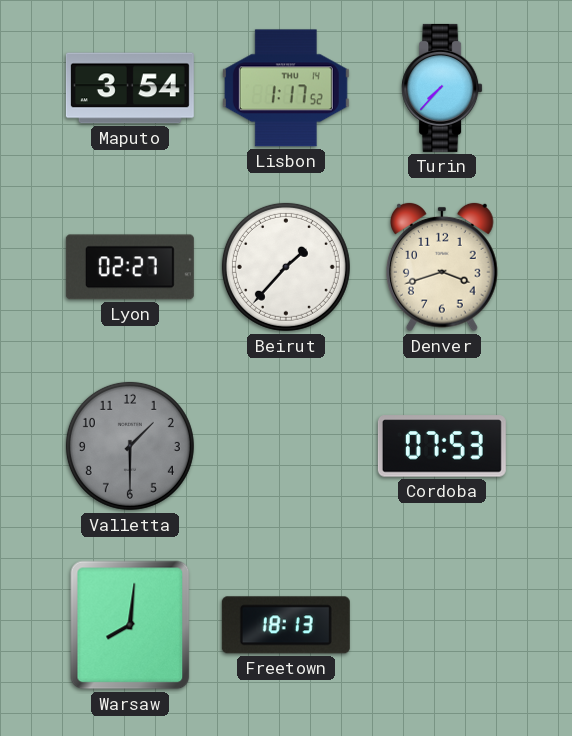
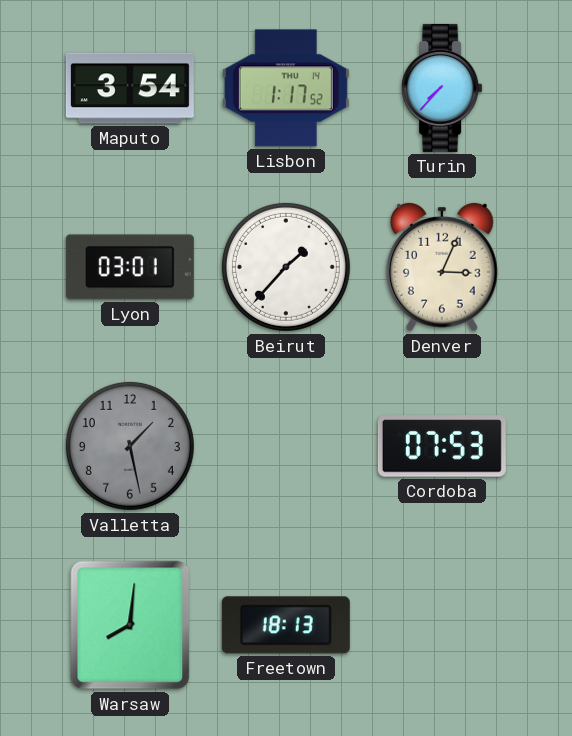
Lyon: 02:27 -> 03:01
Denver: 3:42 -> 3:04
Valletta: 1:30 -> 1:28
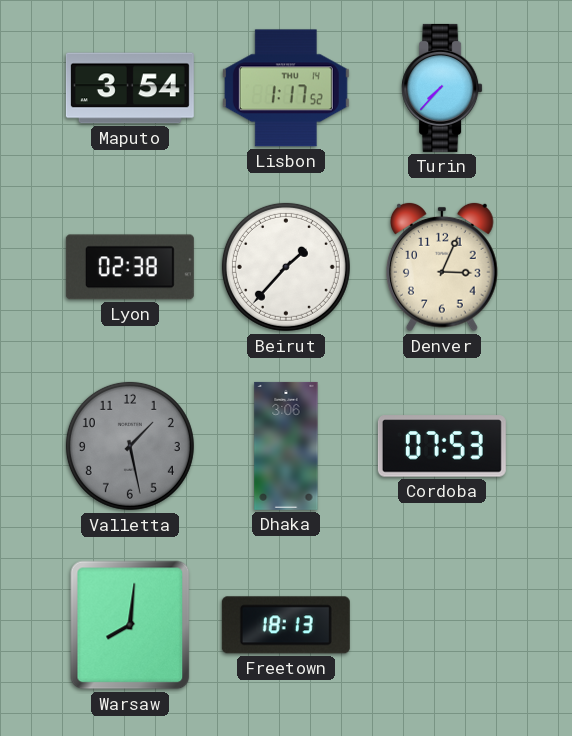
Lyon: 03:01 -> 02:38
Dhaka: none -> 3:06
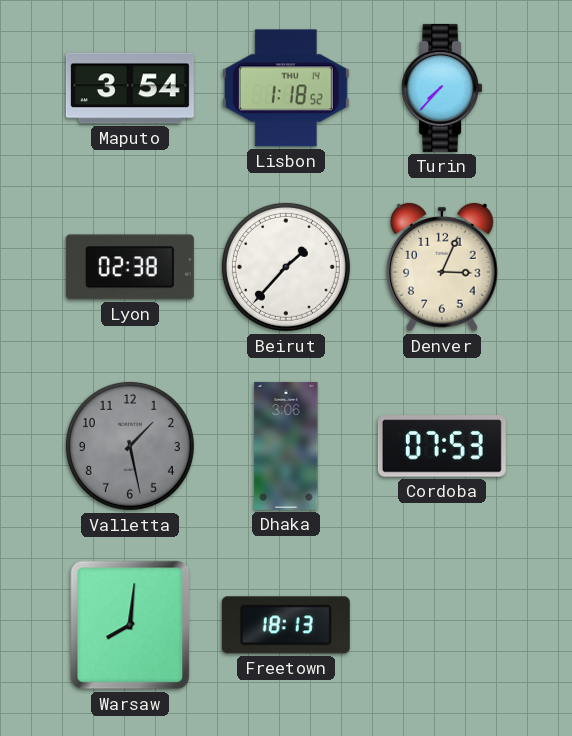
Lisbon: 1:17 -> 1:18
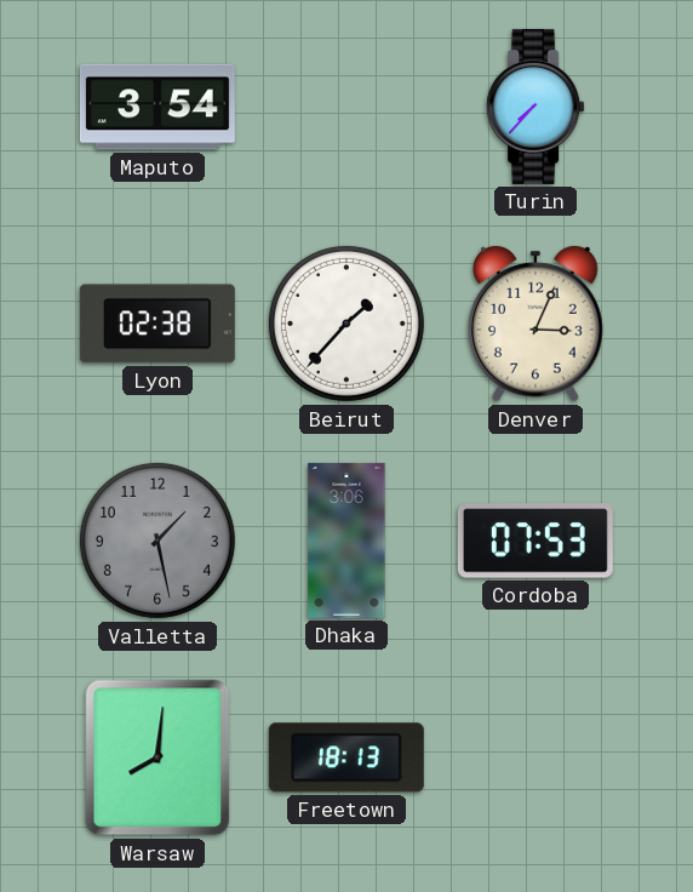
Lisbon: 1:18 -> none
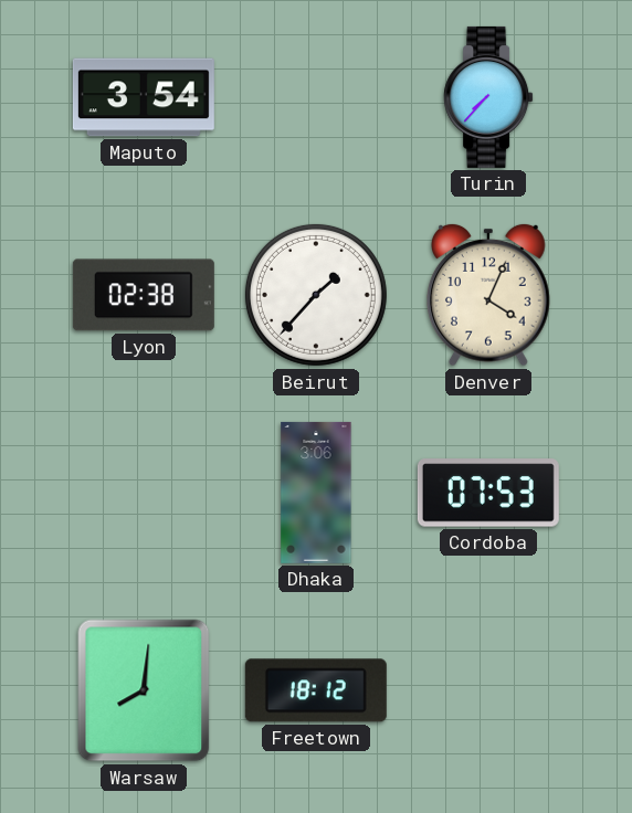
Denver: 3:04 -> 4:04
Valletta: 1:28 -> none
Freetown: 18:13 -> 18:12
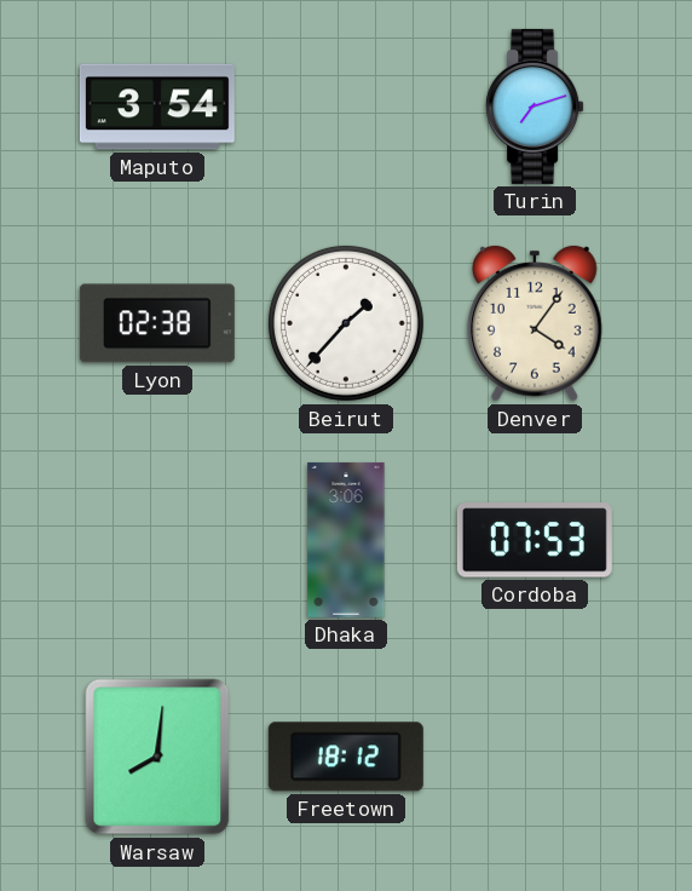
Turin: 7:37 -> 7:12
Denver: 4:04 -> 4:06
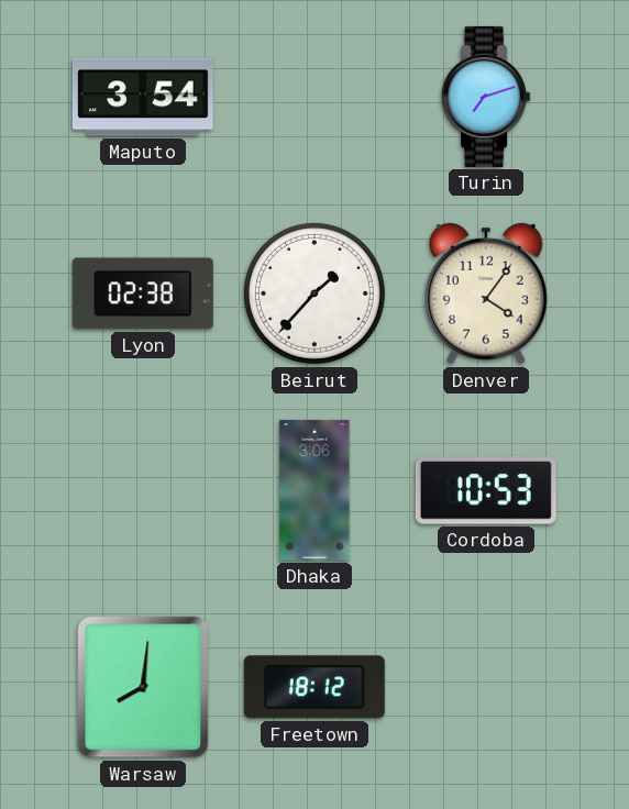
Cordoba: 07:53 -> 10:53
